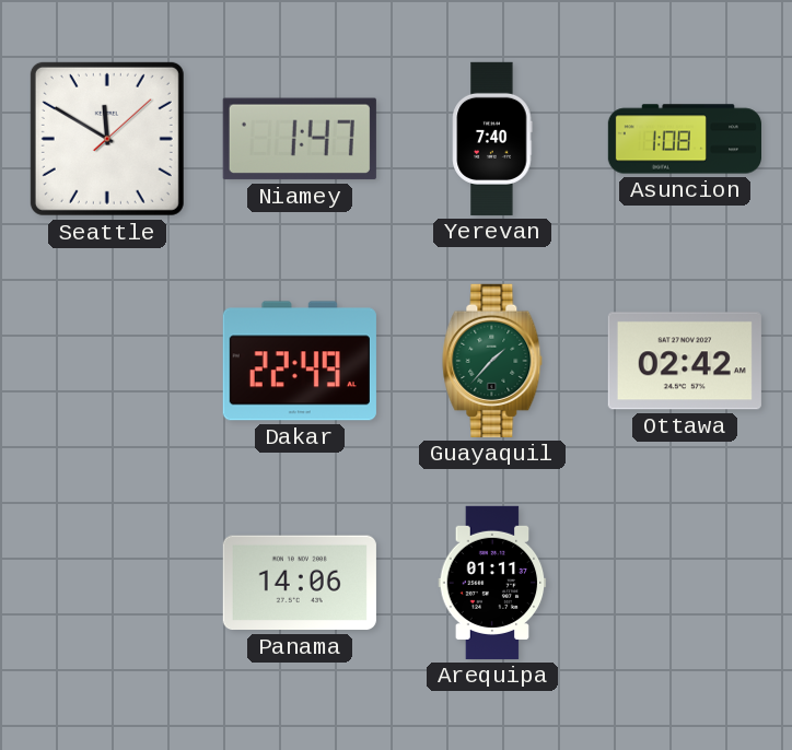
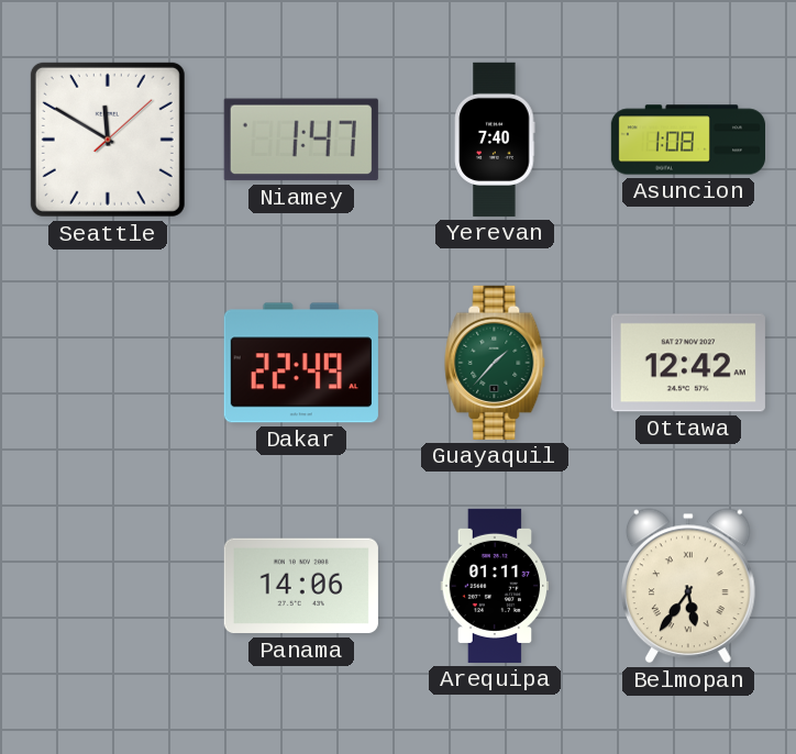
Ottawa: 02:42 -> 12:42
Belmopan: none -> 5:36
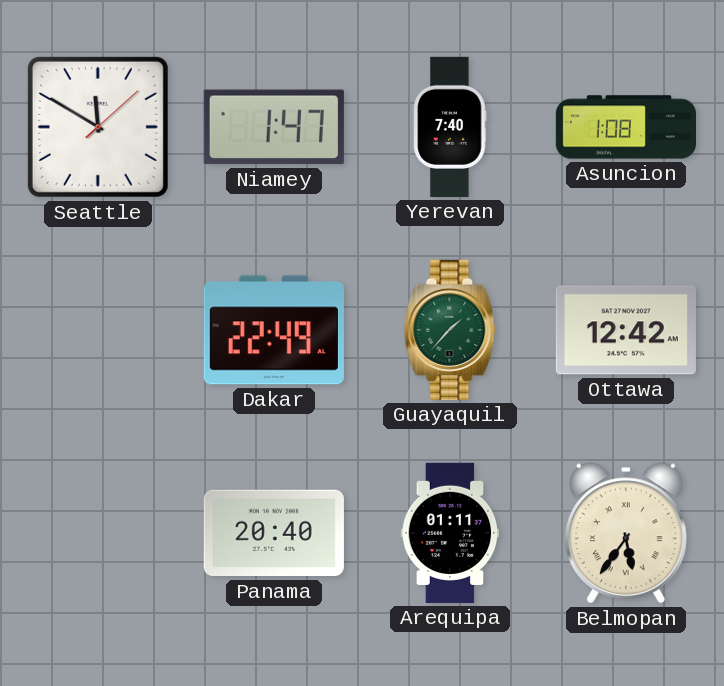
Panama: 14:06 -> 20:40
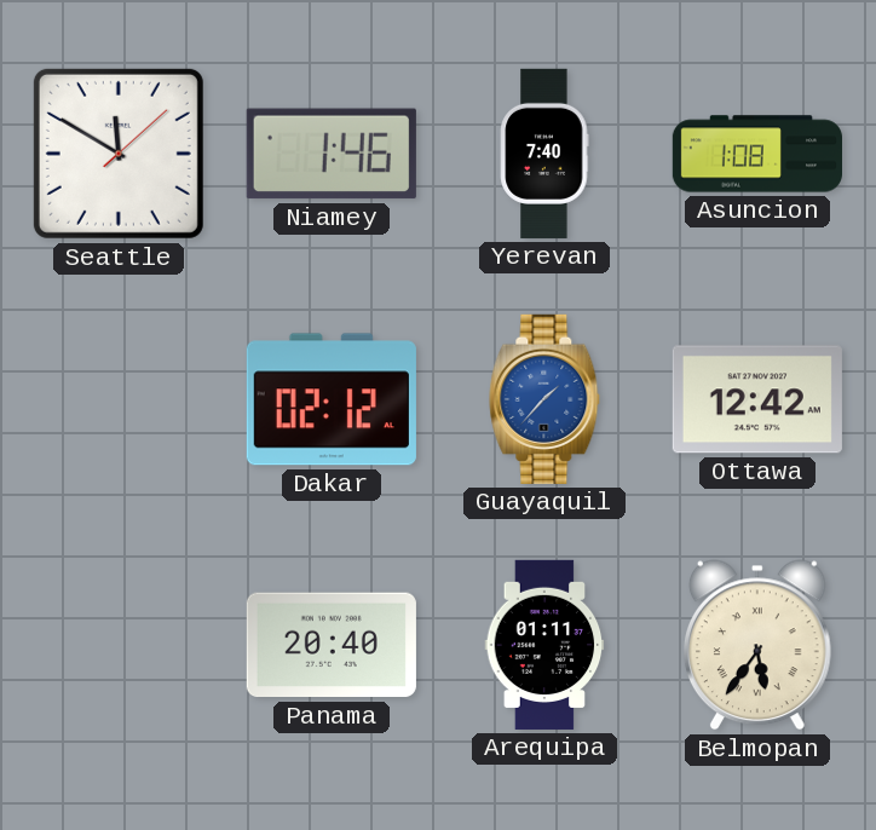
Niamey: 1:47 -> 1:46
Dakar: 22:49 -> 02:12
Guayaquil dial: green -> blue
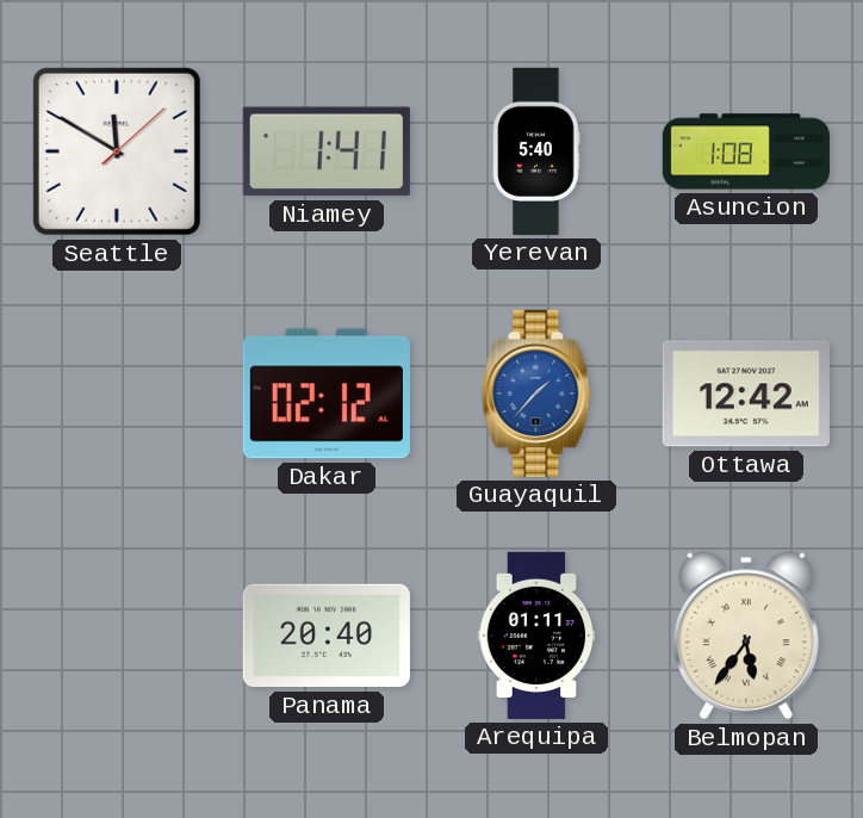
Niamey: 1:46 -> 1:41
Yerevan: 7:40 -> 5:40
